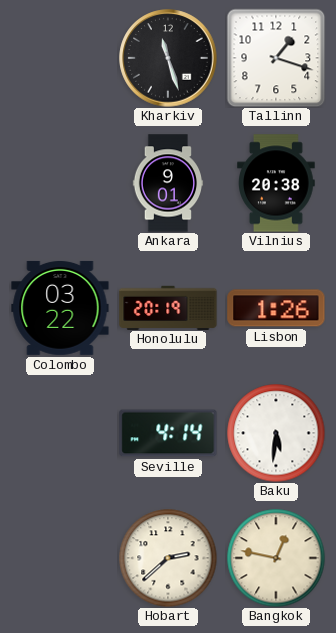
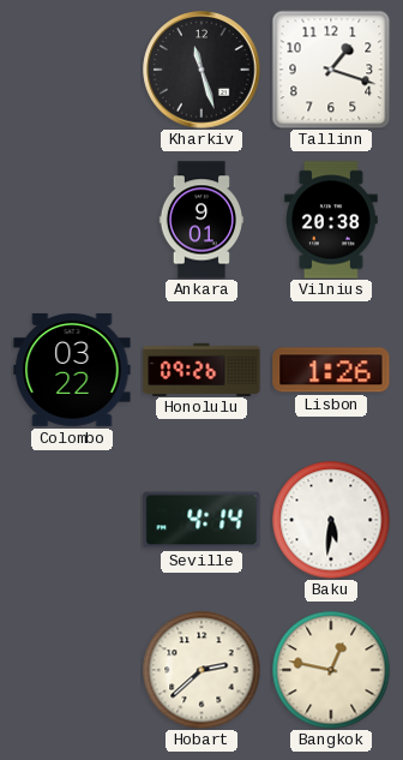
Honolulu: 20:19 -> 09:26
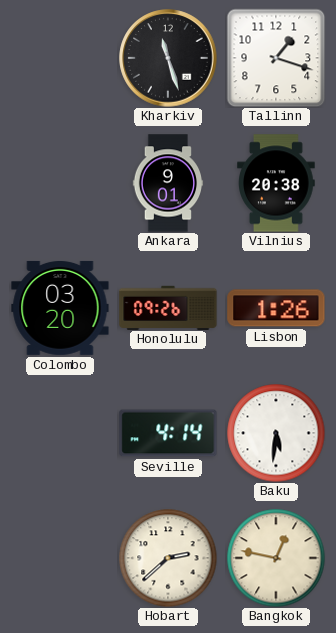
Colombo: 03:22 -> 03:20
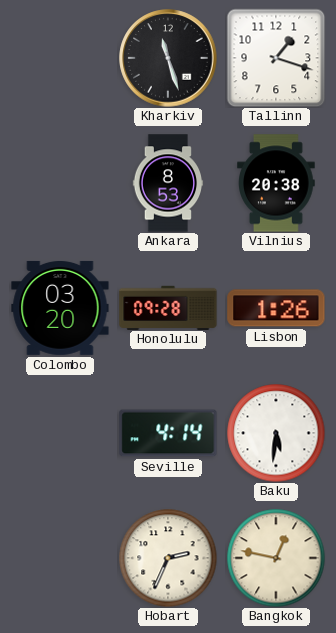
Ankara: 9:01 -> 8:53
Honolulu: 09:26 -> 09:28
Hobart: 2:38 -> 2:34
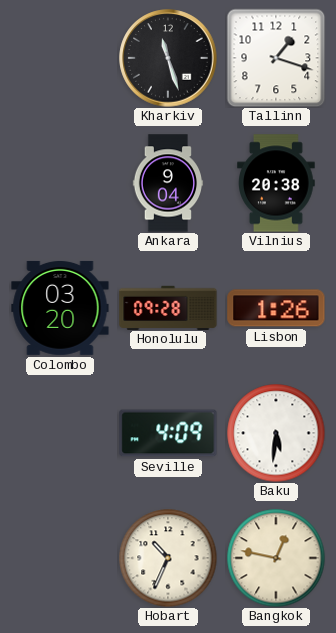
Ankara: 8:53 -> 9:04
Seville: 4:14 -> 4:09
Hobart: 2:34 -> 10:34
